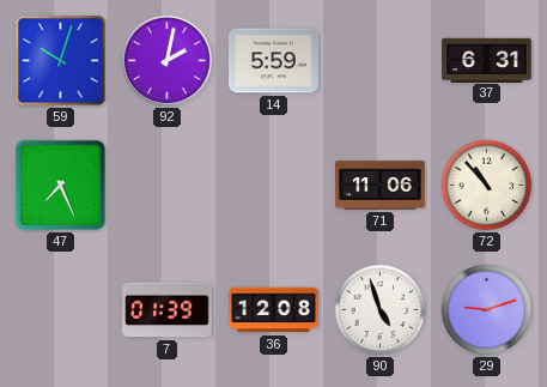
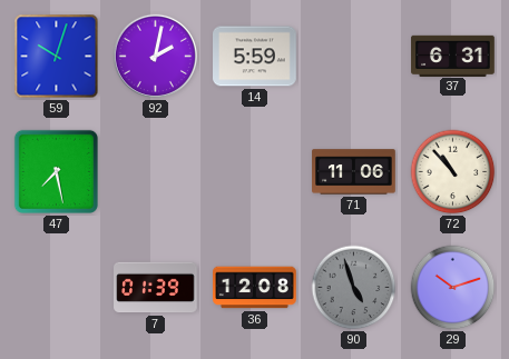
47: 7:26 -> 7:28
90 dial: white -> grey
29: 9:12 -> 10:12
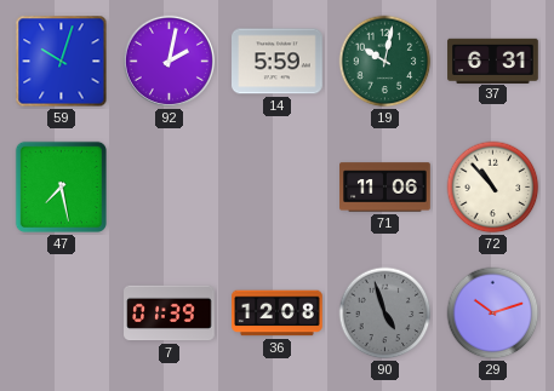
19: none -> 10:02
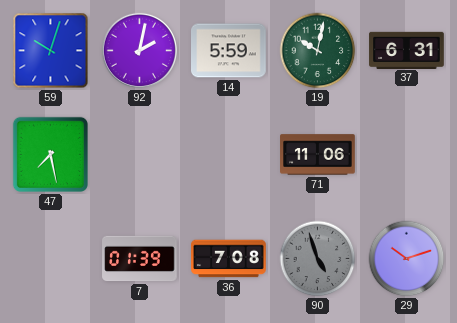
72: 10:53 -> none
36: 12:08 -> 7:08
